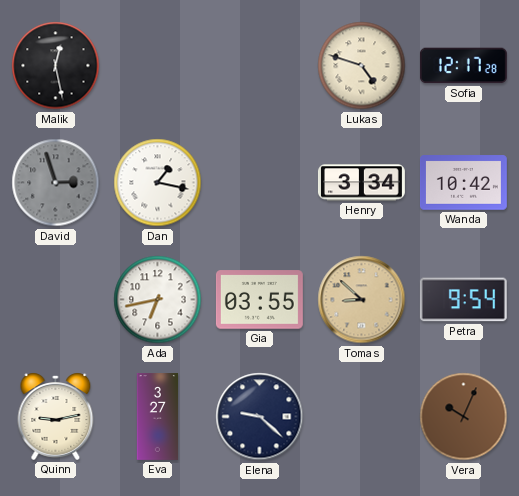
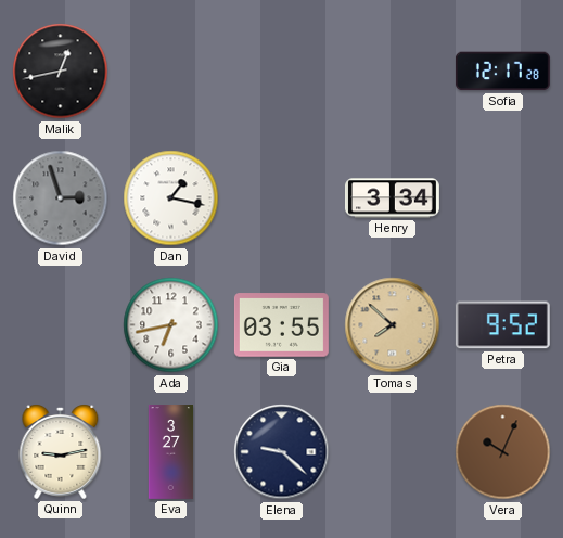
Malik: 12:28 -> 12:43
Lukas: 4:48 -> none
Wanda: 10:42 -> none
Tomas: 8:52 -> 7:52
Petra: 9:54 -> 9:52
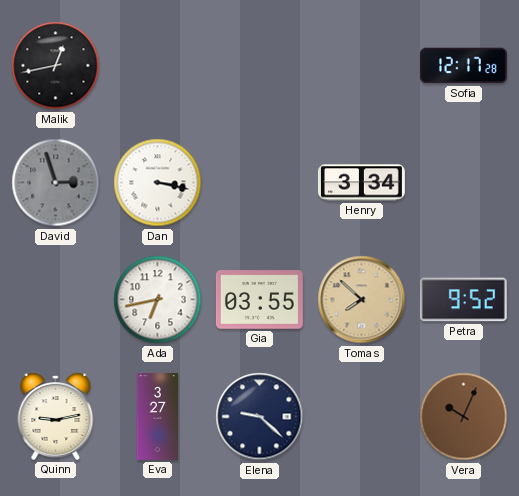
Dan: 1:17 -> 3:17
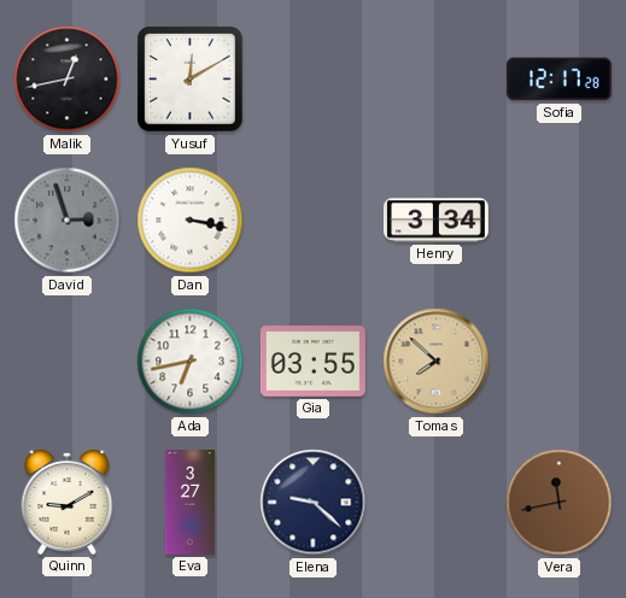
Yusuf: none -> 12:10
Petra: 9:52 -> none
Quinn: 9:13 -> 9:10
Vera: 10:04 -> 11:43
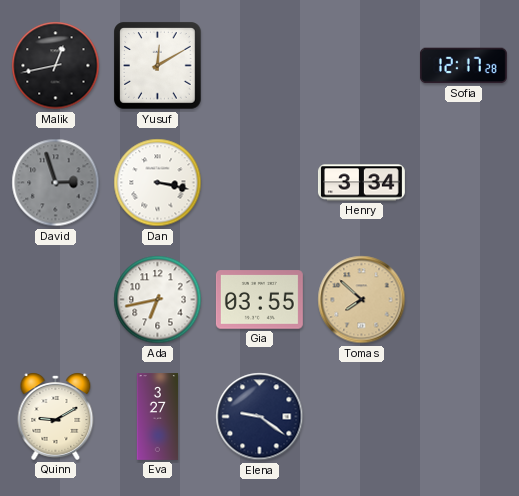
Elena: 9:22 -> 9:21
Vera: 11:43 -> none
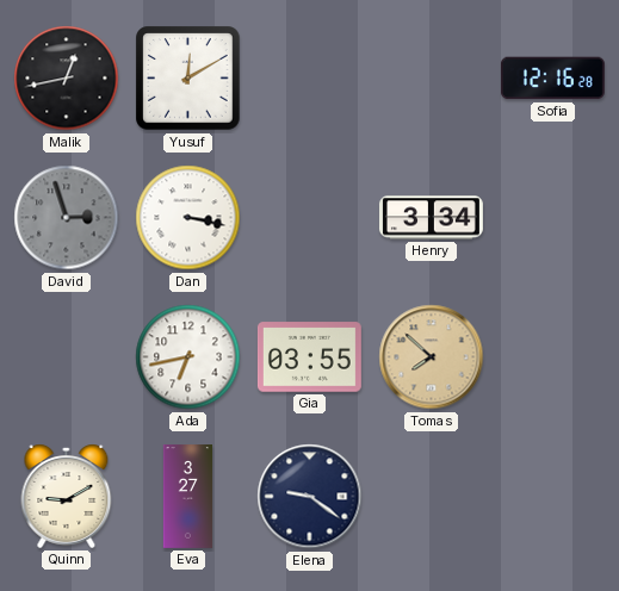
Sofia: 12:17 -> 12:16
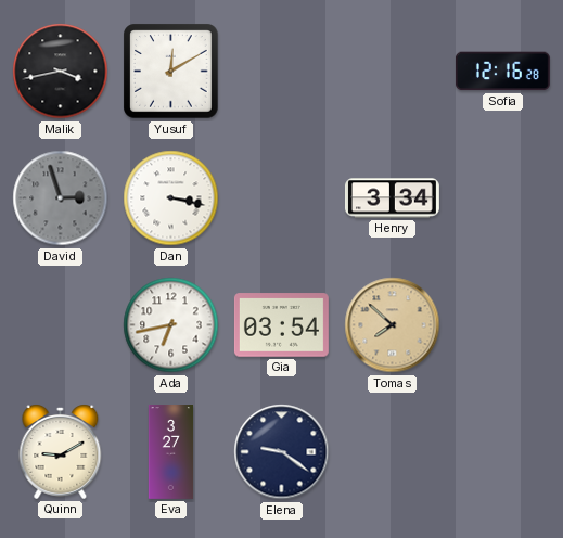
Malik: 12:43 -> 3:43
Gia: 03:55 -> 03:54
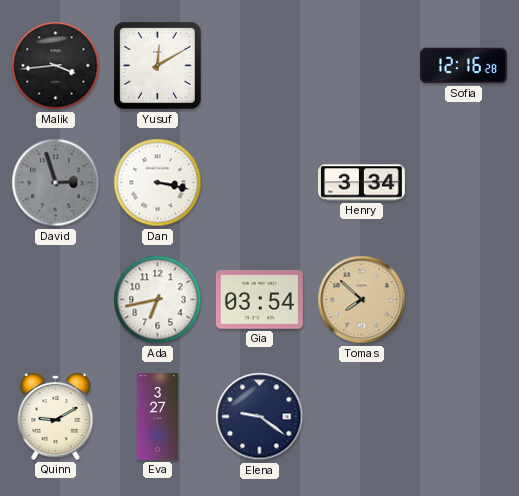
Malik: 3:43 -> 3:44
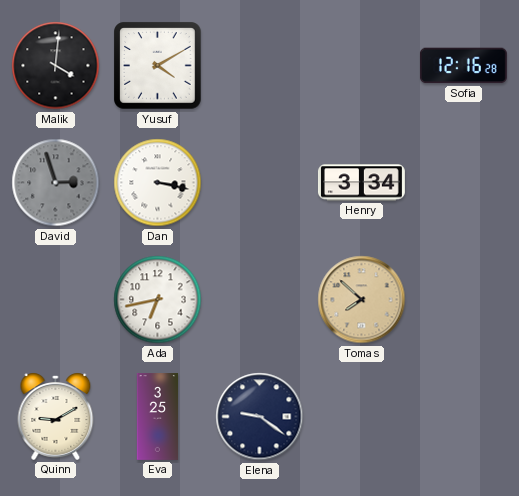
Malik: 3:44 -> 4:01
Yusuf: 12:10 -> 4:10
Gia: 03:54 -> none
Eva: 3:27 -> 3:25
